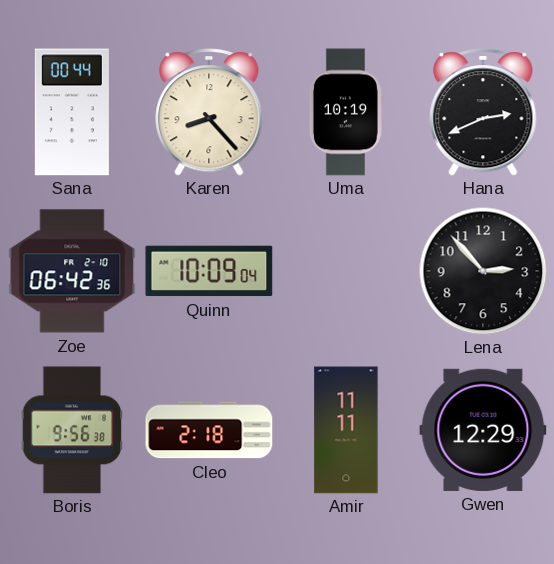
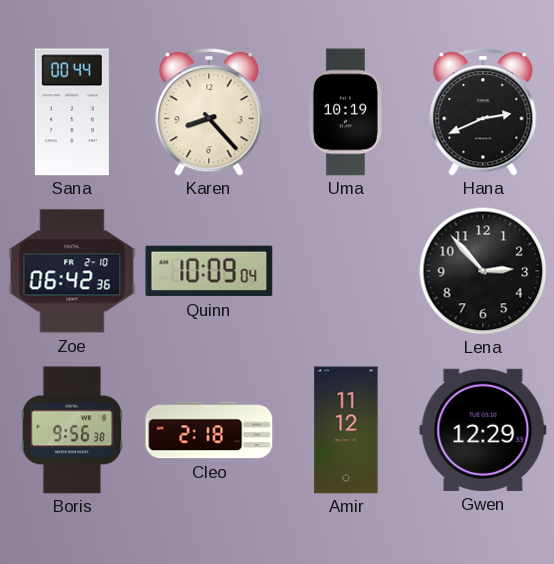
Amir: 11:11 -> 11:12
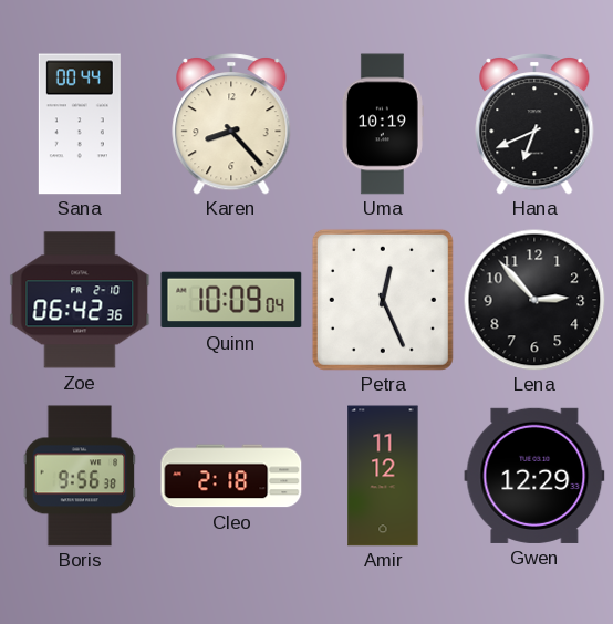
Hana: 2:41 -> 6:41
Petra: none -> 12:26
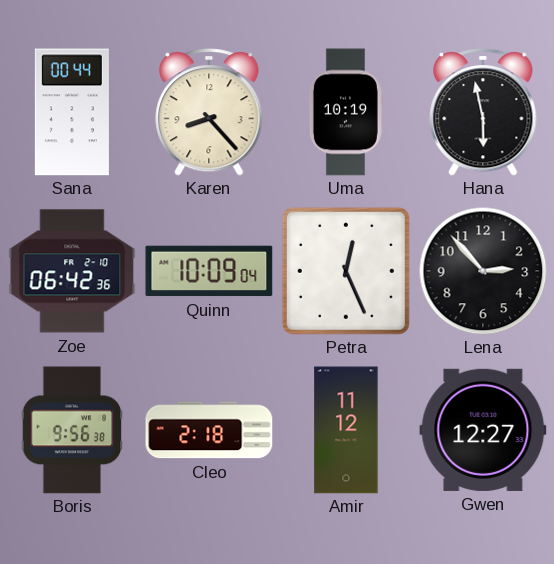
Hana: 6:41 -> 5:58
Gwen: 12:29 -> 12:27
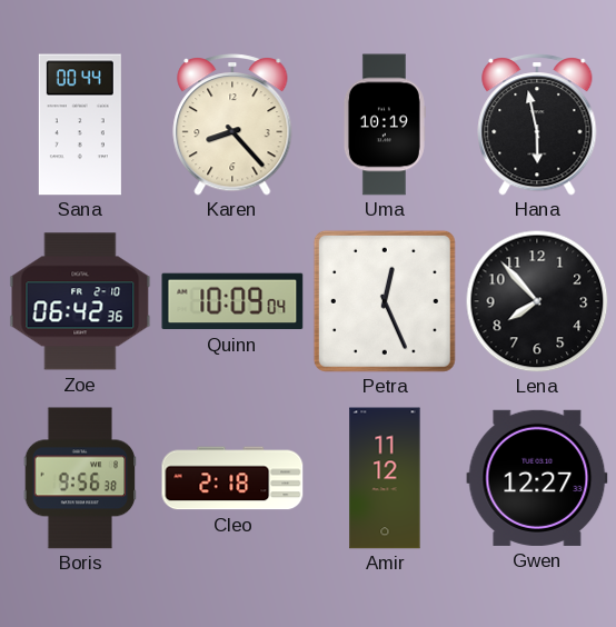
Lena: 2:53 -> 7:53
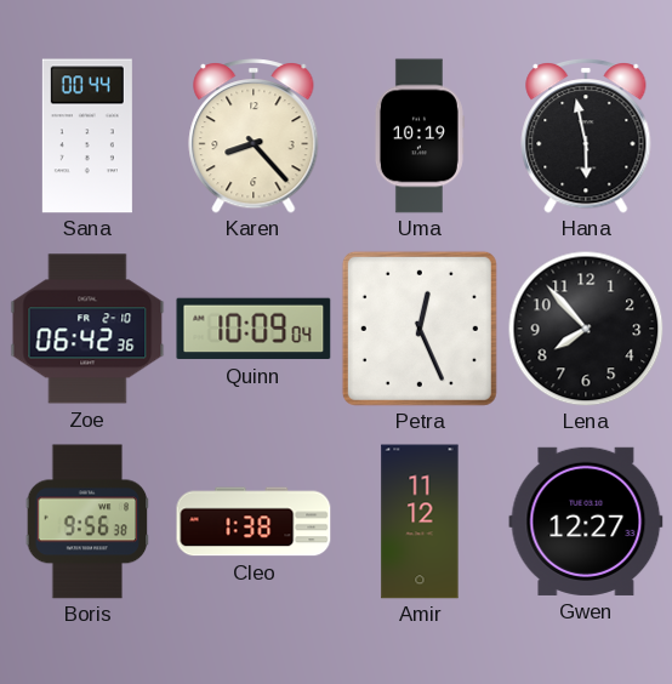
Cleo: 2:18 -> 1:38
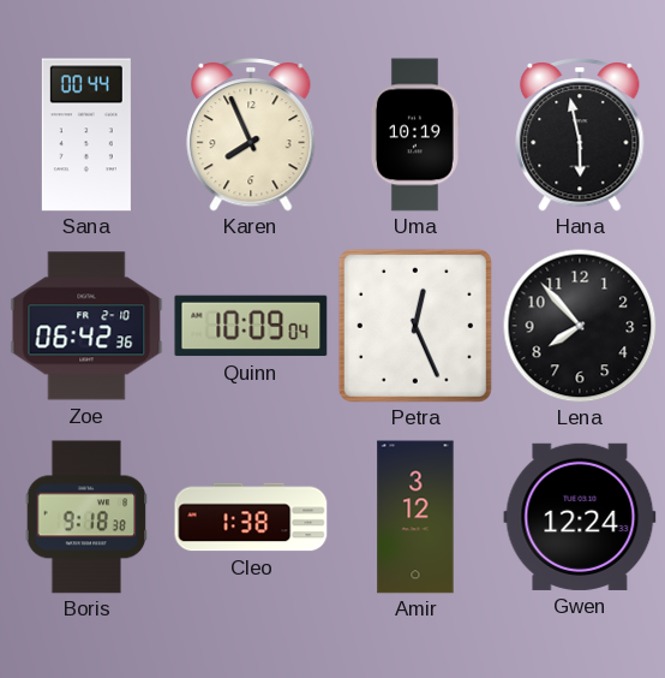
Karen: 8:23 -> 7:56
Boris: 9:56 -> 9:18
Amir: 11:12 -> 3:12
Gwen: 12:27 -> 12:24
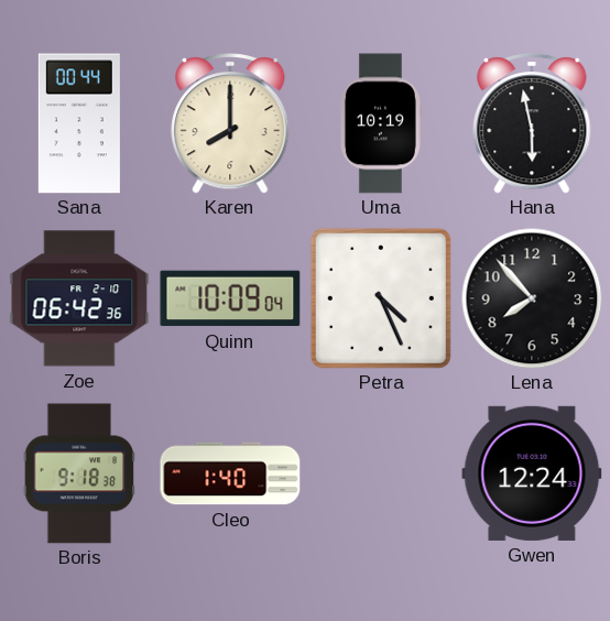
Karen: 7:56 -> 8:00
Petra: 12:26 -> 4:26
Cleo: 1:38 -> 1:40
Amir: 3:12 -> none
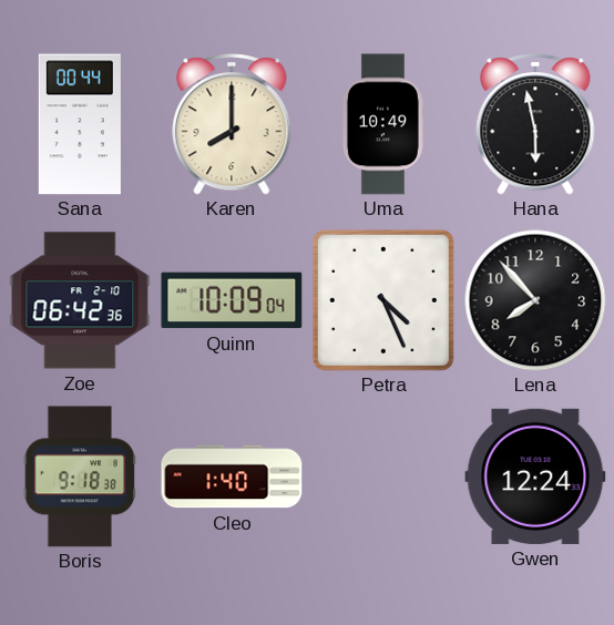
Uma: 10:19 -> 10:49
